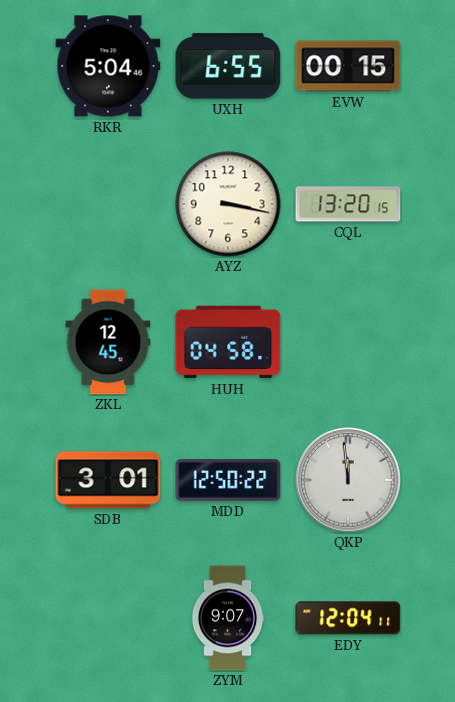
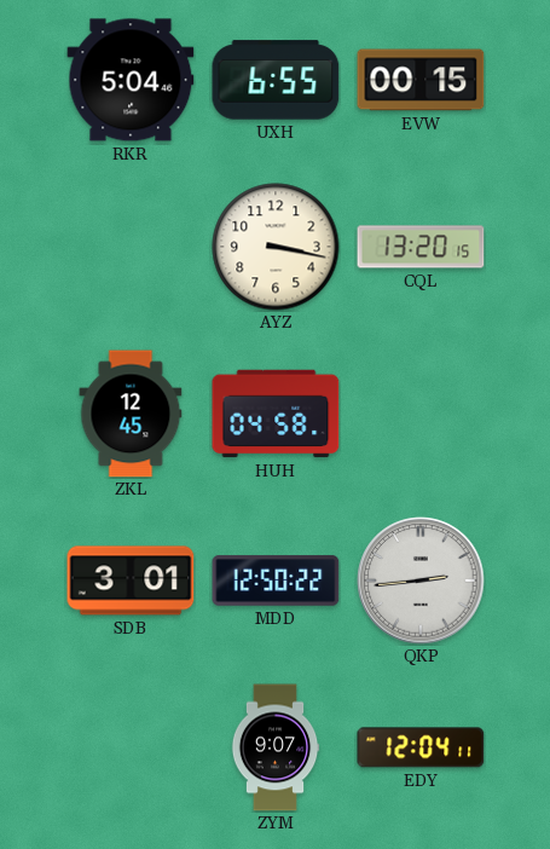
QKP: 11:59 -> 2:44
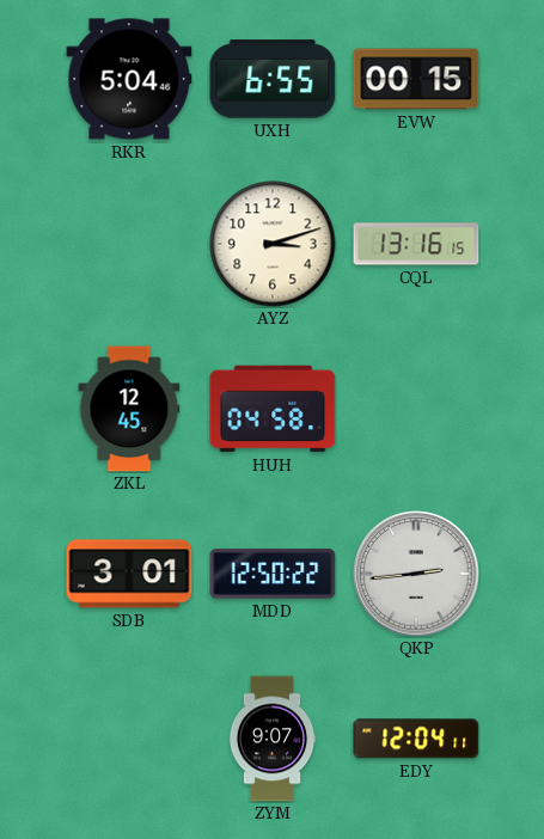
AYZ: 3:17 -> 3:12
CQL: 13:20 -> 13:16
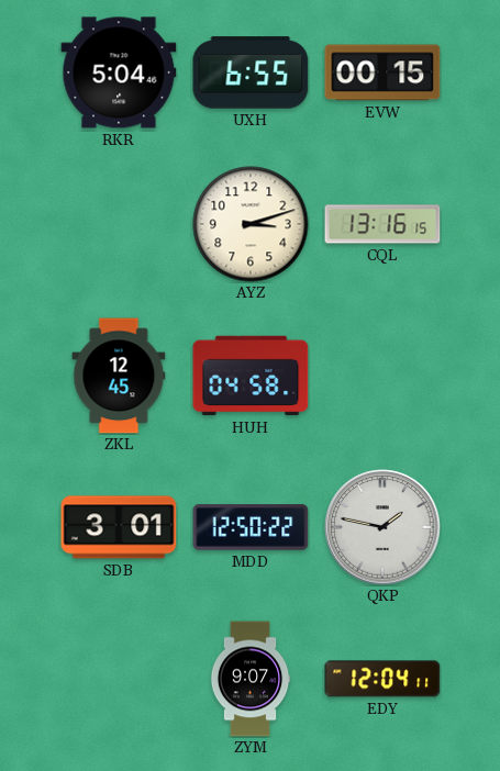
QKP: 2:44 -> 1:47
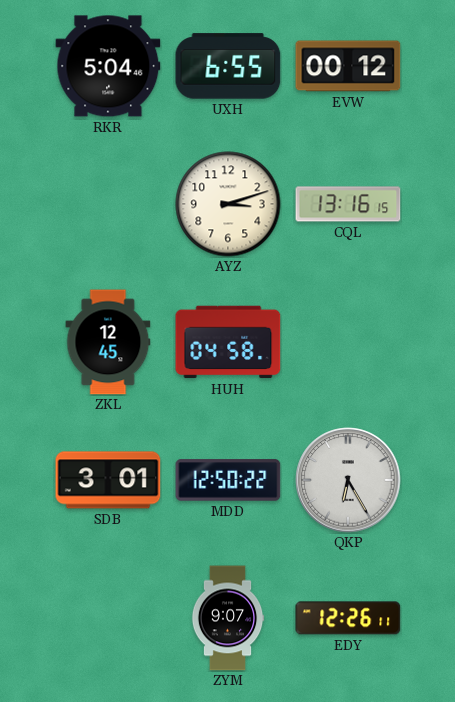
EVW: 00:15 -> 00:12
QKP: 1:47 -> 6:25
EDY: 12:04 -> 12:26
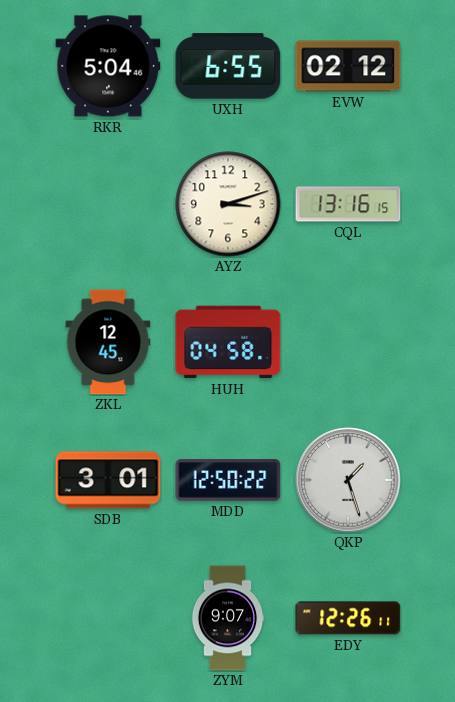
EVW: 00:12 -> 02:12
QKP: 6:25 -> 1:27
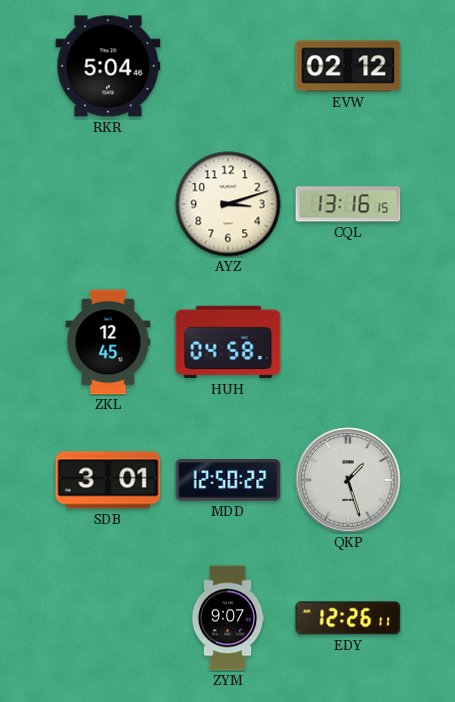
UXH: 6:55 -> none
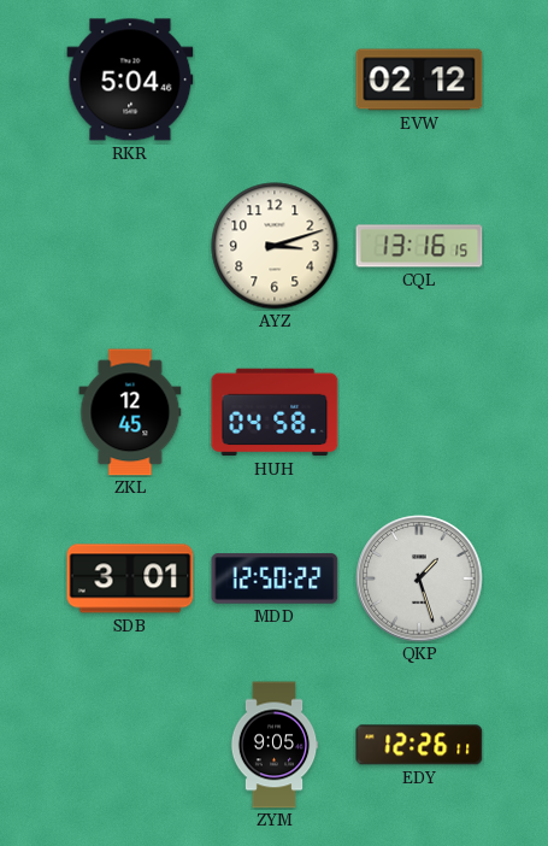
ZYM: 9:07 -> 9:05
